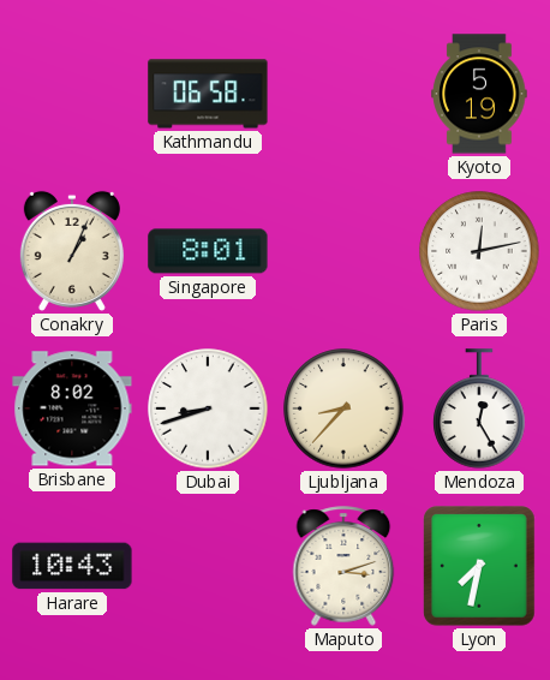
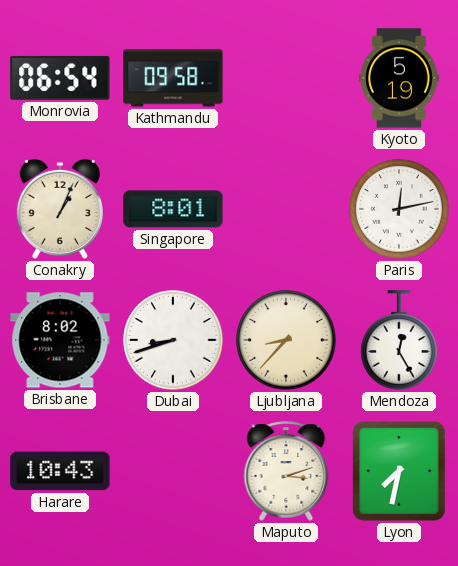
Monrovia: none -> 06:54
Kathmandu: 06:58 -> 09:58
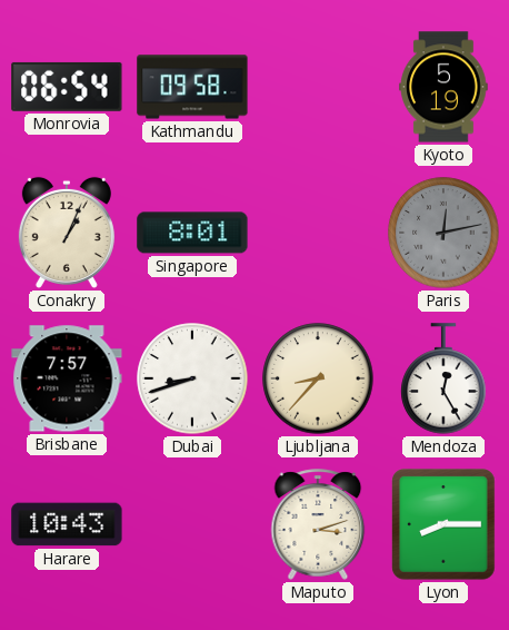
Paris dial: white -> grey
Brisbane: 8:02 -> 7:57
Lyon: 7:32 -> 8:15
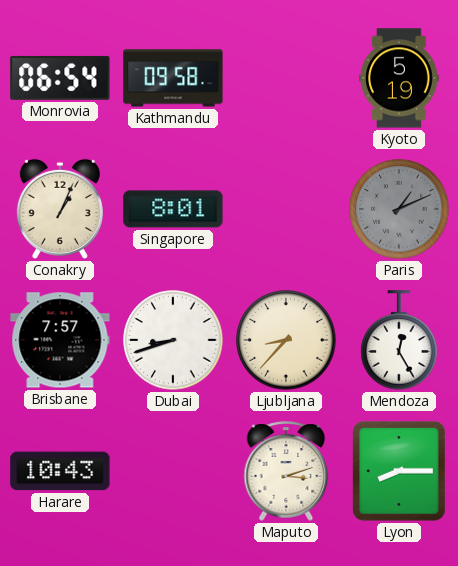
Paris: 12:13 -> 1:11
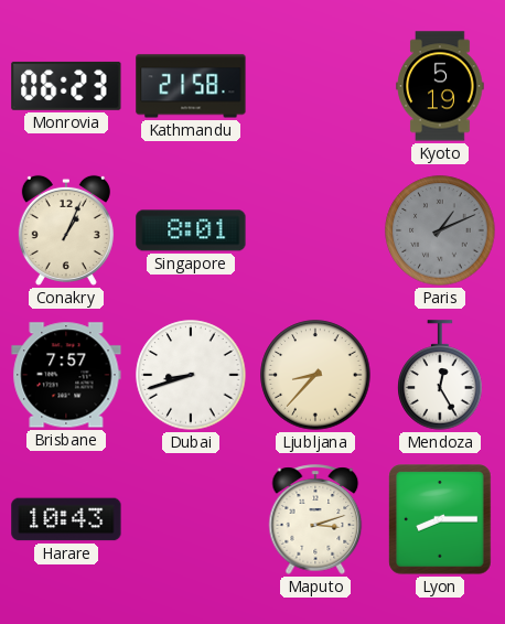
Monrovia: 06:54 -> 06:23
Kathmandu: 09:58 -> 21:58
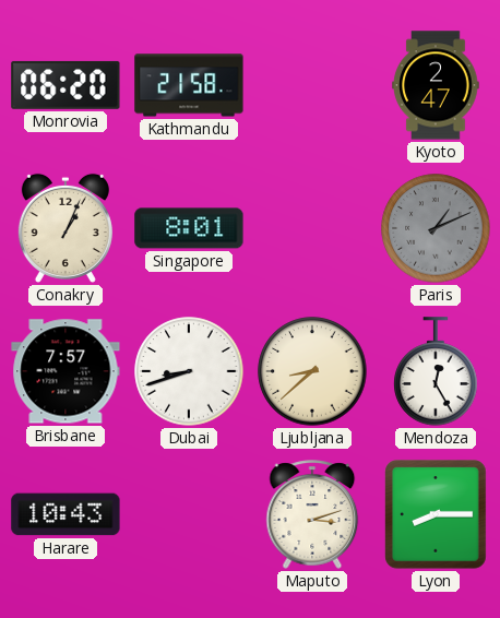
Monrovia: 06:23 -> 06:20
Kyoto: 5:19 -> 2:47
Ljubljana: 8:37 -> 8:38
